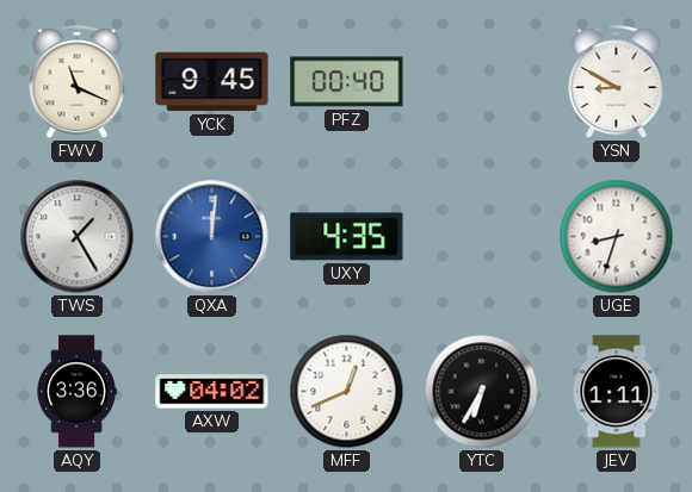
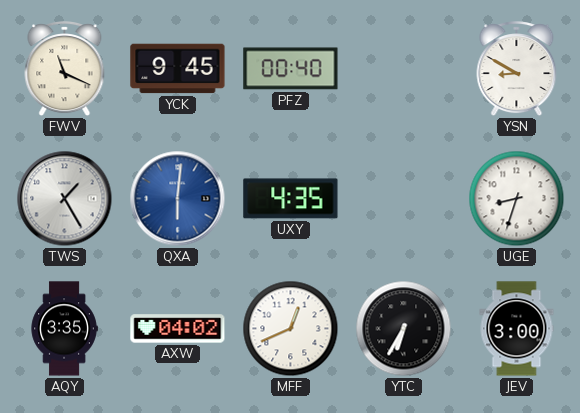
QXA: 12:01 -> 6:01
AQY: 3:36 -> 3:35
JEV: 1:11 -> 3:00
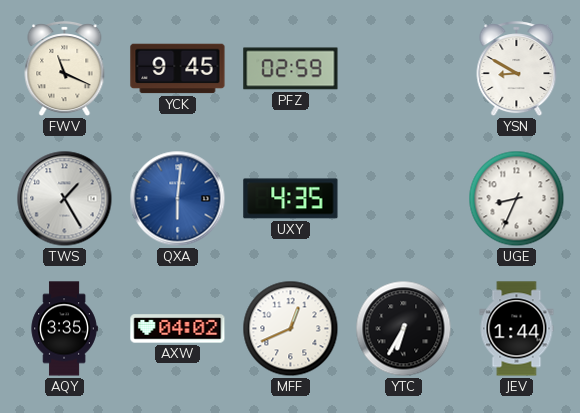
PFZ: 00:40 -> 02:59
UGE: 8:33 -> 8:34
JEV: 3:00 -> 1:44
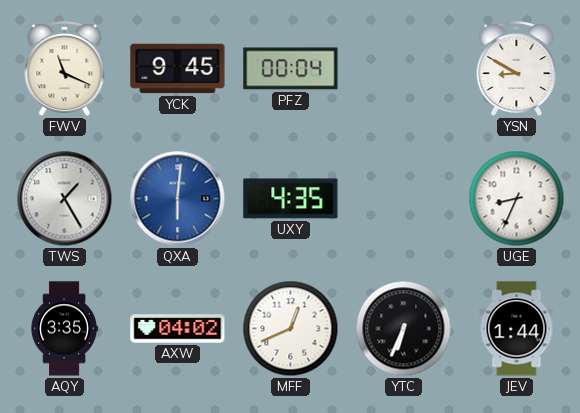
PFZ: 02:59 -> 00:04
YTC: 6:35 -> 6:34
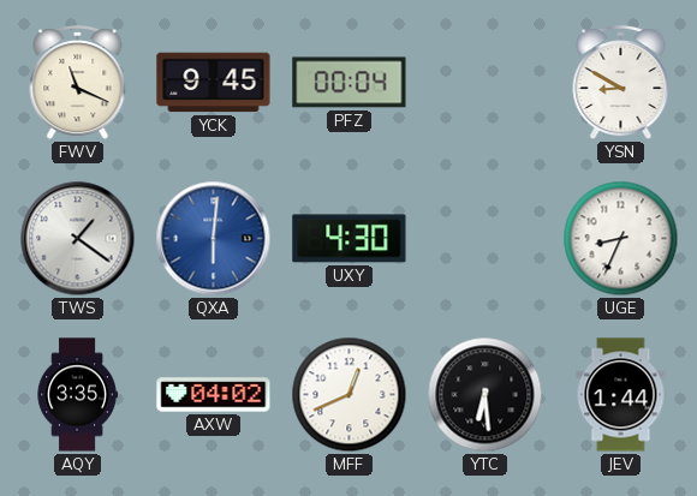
TWS: 1:25 -> 1:21
UXY: 4:35 -> 4:30
YTC: 6:34 -> 6:29
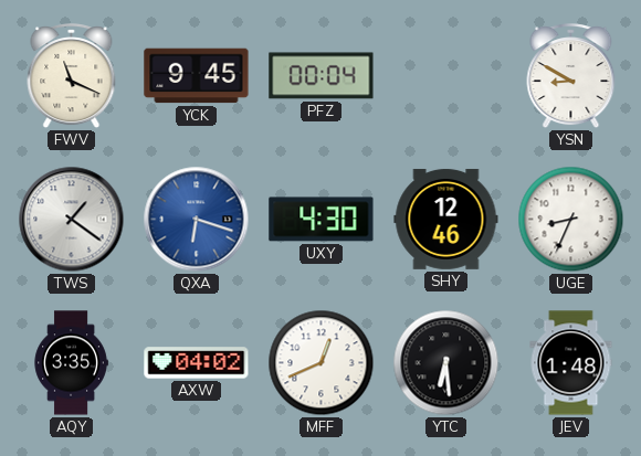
QXA: 6:01 -> 6:18
SHY: none -> 12:46
JEV: 1:44 -> 1:48
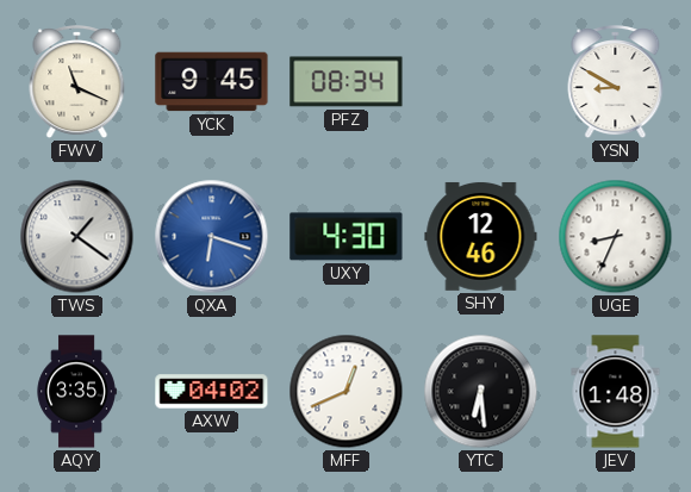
PFZ: 00:04 -> 08:34
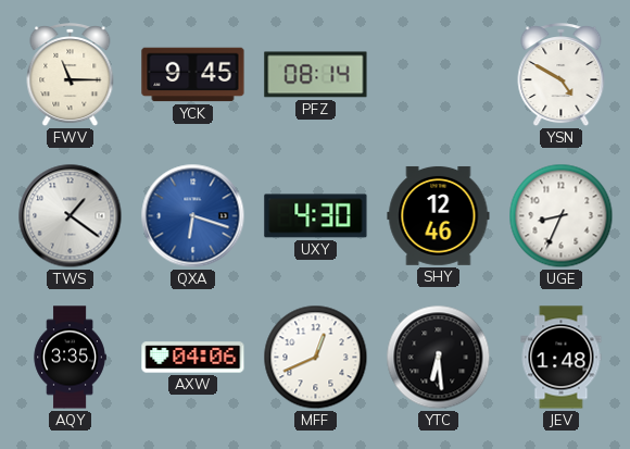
FWV: 11:19 -> 11:15
PFZ: 08:34 -> 08:14
YSN: 8:50 -> 4:50
AXW: 04:02 -> 04:06
